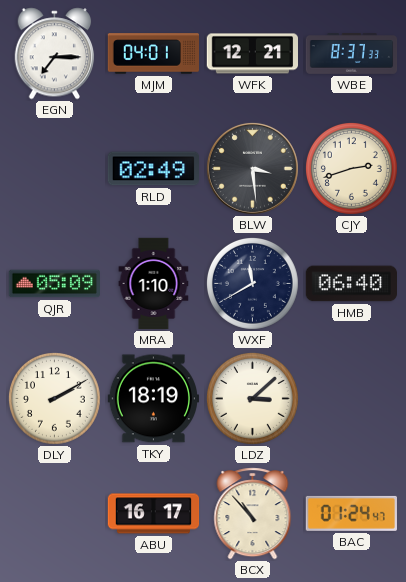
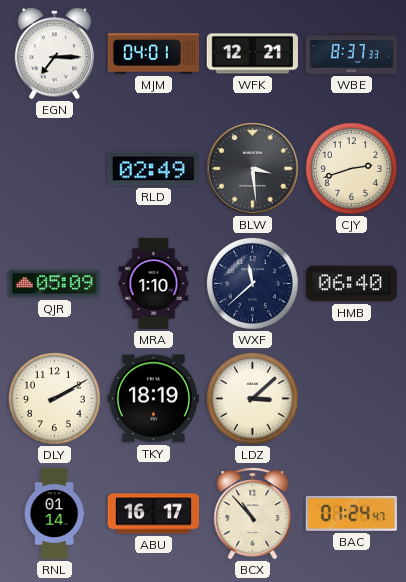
WXF: 11:40 -> 11:38
RNL: none -> 01:14
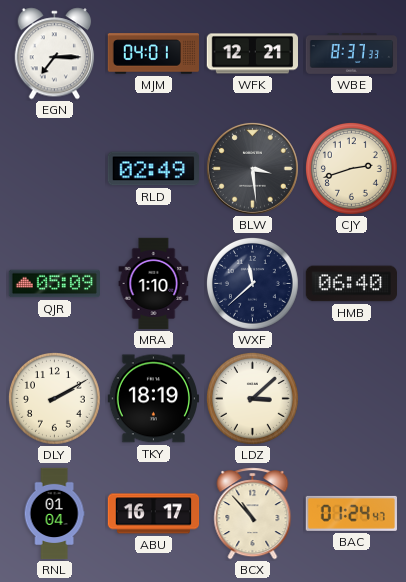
RNL: 01:14 -> 01:04
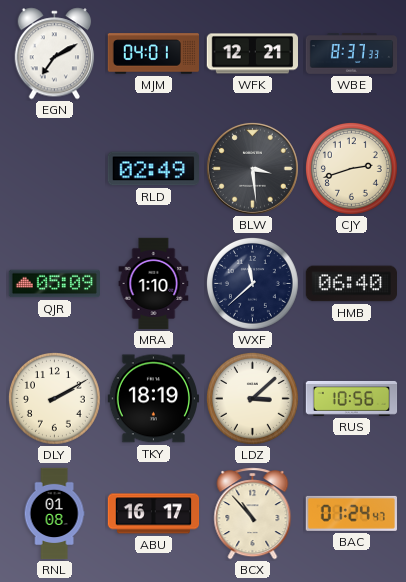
EGN: 7:15 -> 7:10
RUS: none -> 10:56
RNL: 01:04 -> 01:08
